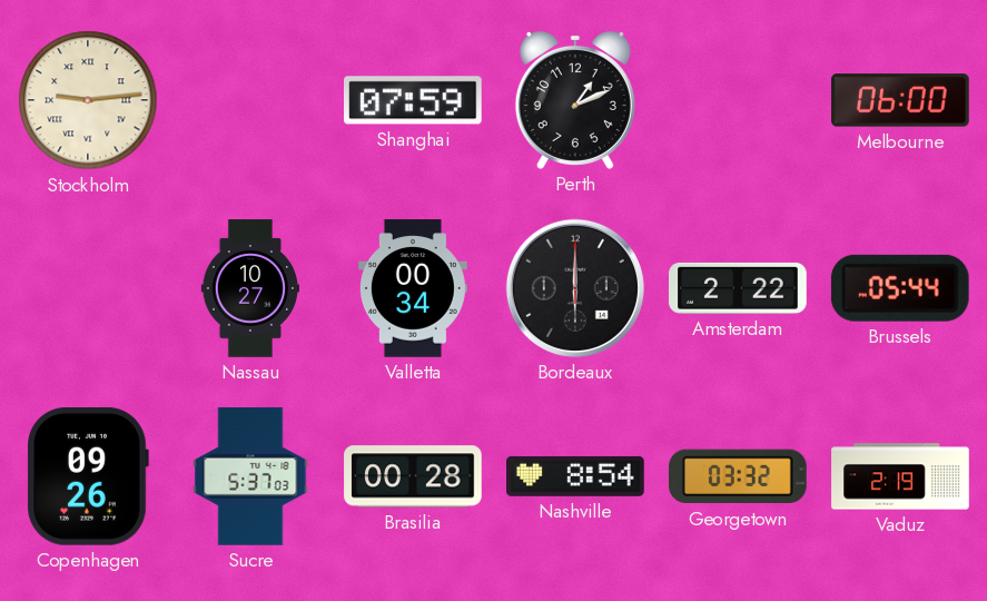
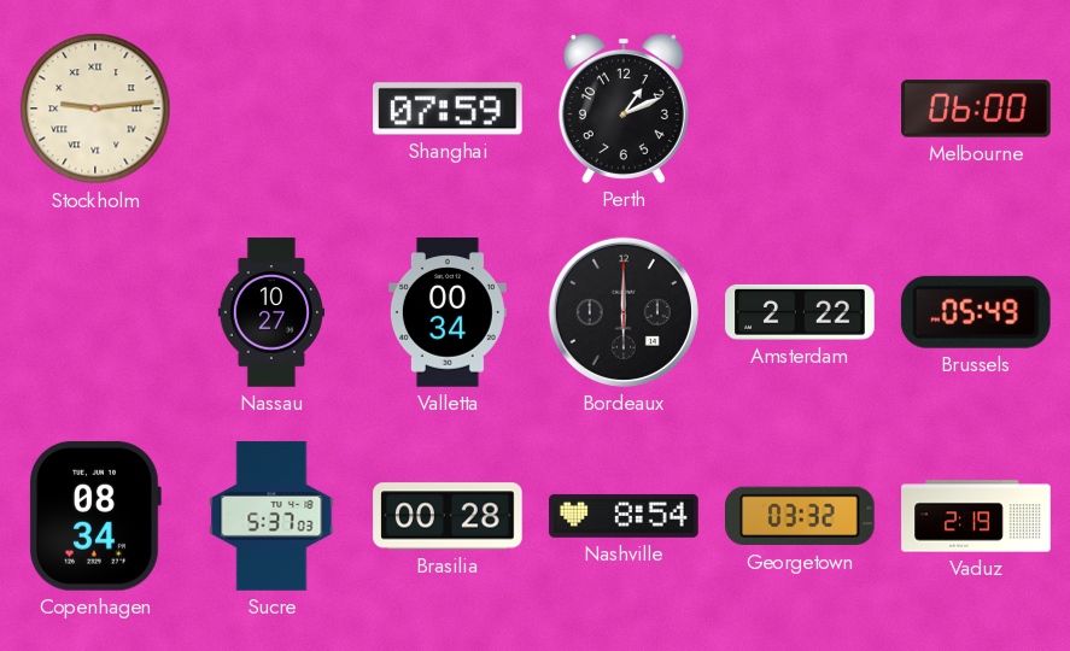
Brussels: 05:44 -> 05:49
Copenhagen: 09:26 -> 08:34
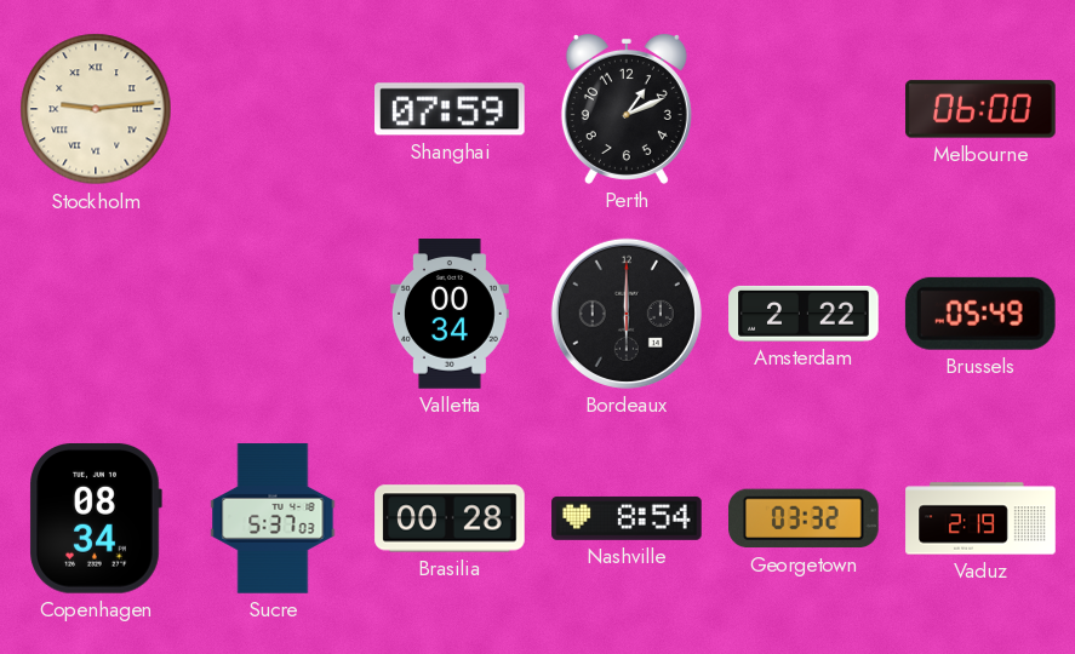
Nassau: 10:27 -> none
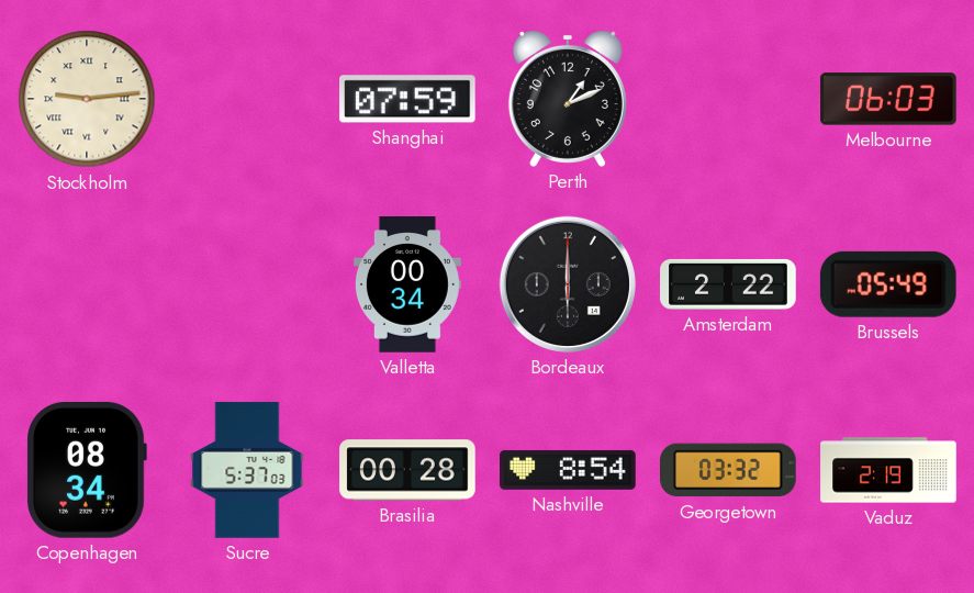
Melbourne: 06:00 -> 06:03
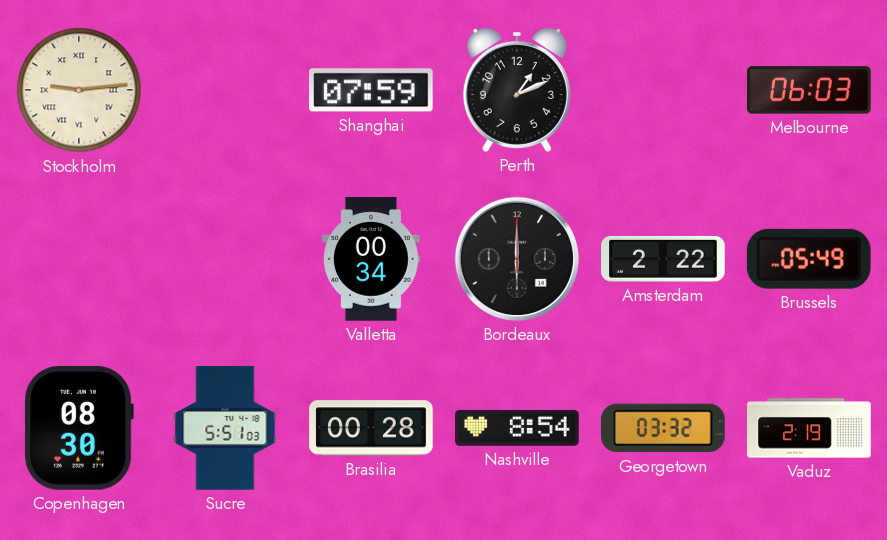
Copenhagen: 08:34 -> 08:30
Sucre: 5:37 -> 5:51
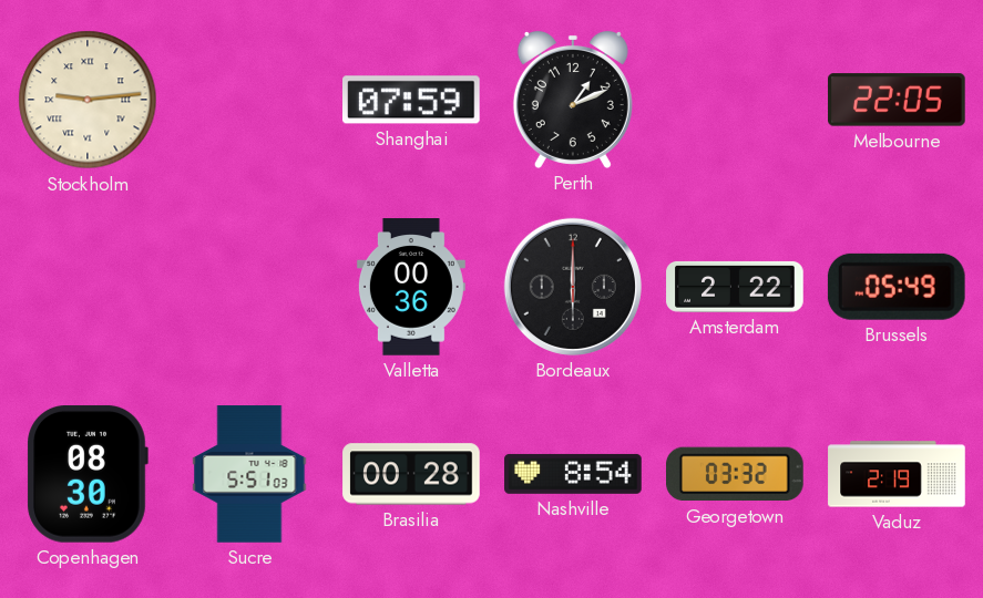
Melbourne: 06:03 -> 22:05
Valletta: 00:34 -> 00:36
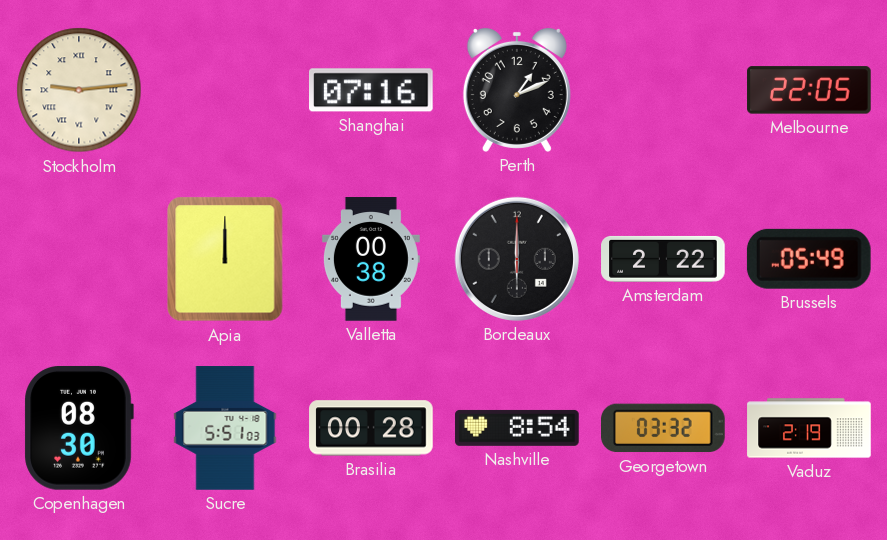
Shanghai: 07:59 -> 07:16
Apia: none -> 12:00
Valletta: 00:36 -> 00:38
